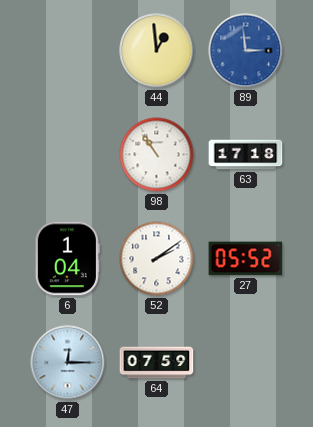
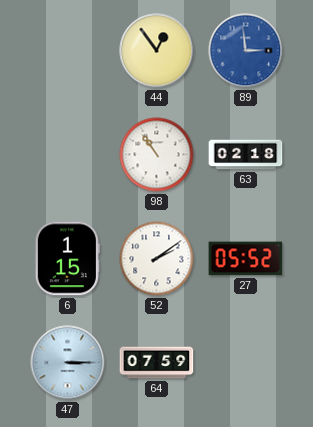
44: 12:59 -> 12:54
63: 17:18 -> 02:18
6: 1:04 -> 1:15
47: 12:15 -> 3:15
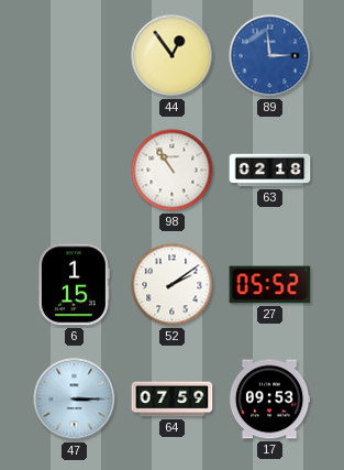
17: none -> 09:53
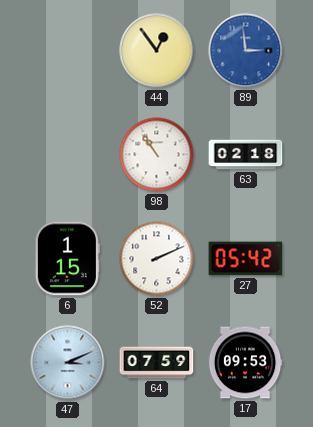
52: 2:09 -> 2:11
27: 05:52 -> 05:42
47: 3:15 -> 3:11
